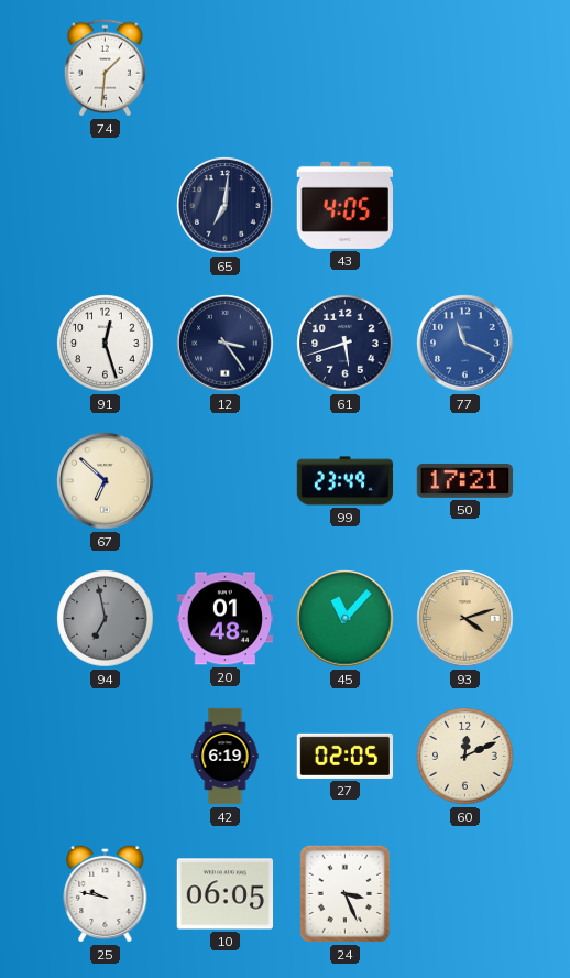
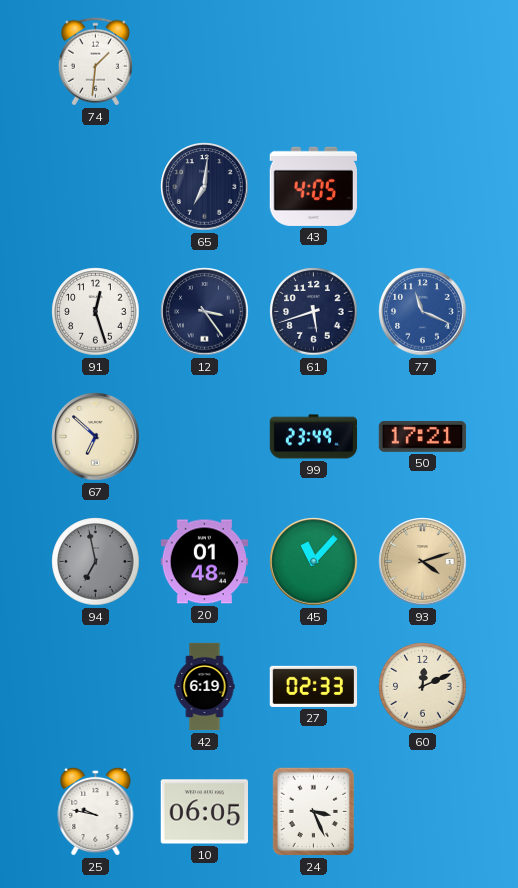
27: 02:05 -> 02:33
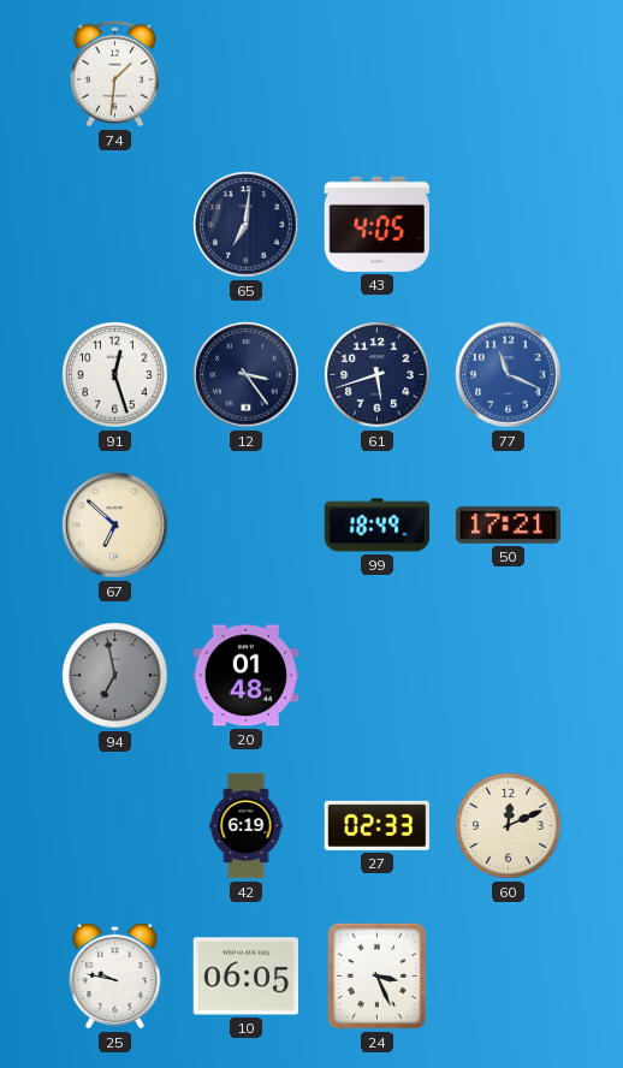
99: 23:49 -> 18:49
45: 11:07 -> none
93: 4:12 -> none
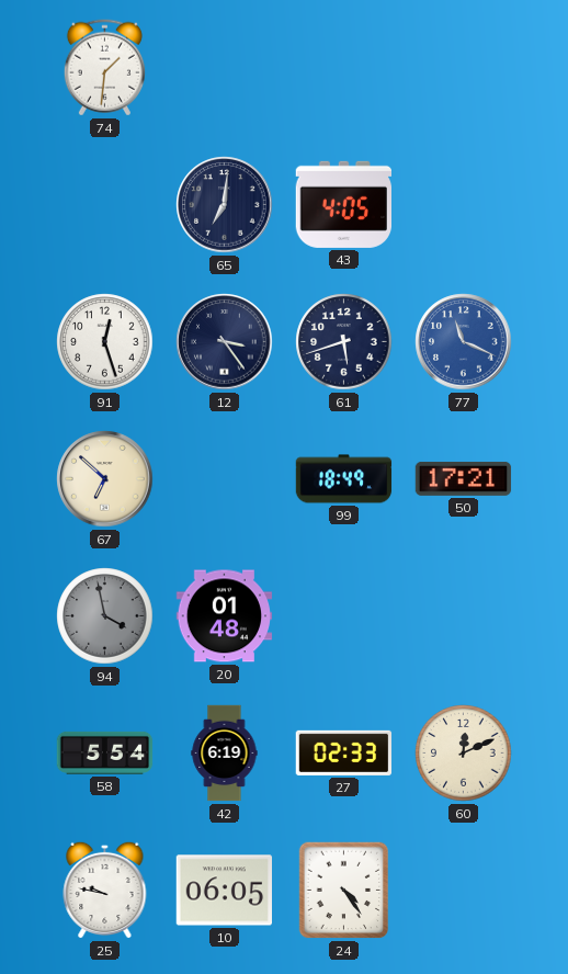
94: 6:58 -> 3:58
58: none -> 5:54
24: 3:26 -> 4:24
